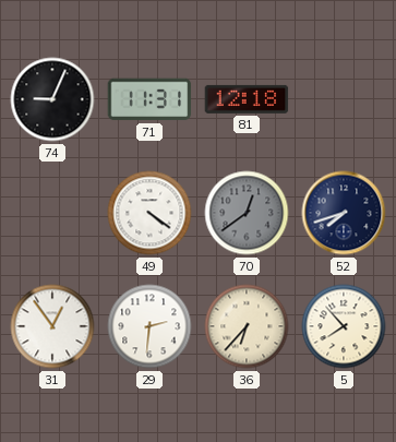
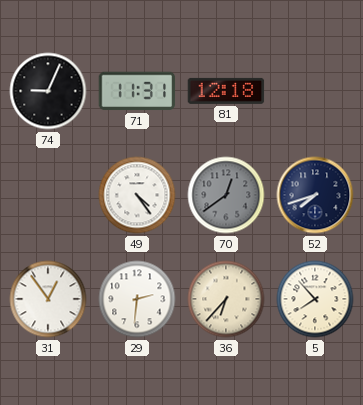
49: 4:21 -> 4:24
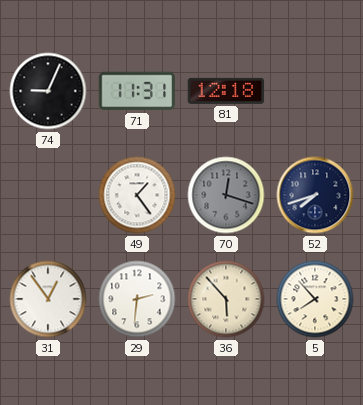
49: 4:24 -> 1:24
70: 12:39 -> 12:18
36: 6:37 -> 5:53
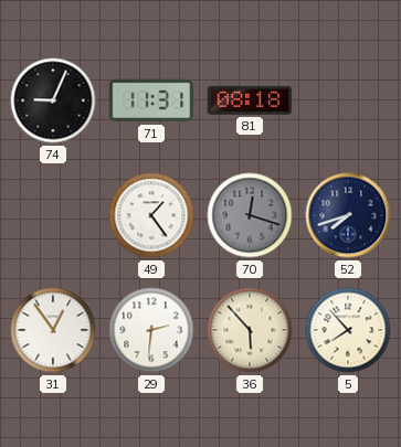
81: 12:18 -> 08:18
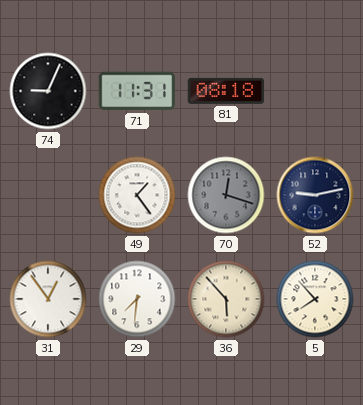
52: 7:42 -> 9:13
29: 2:31 -> 7:31
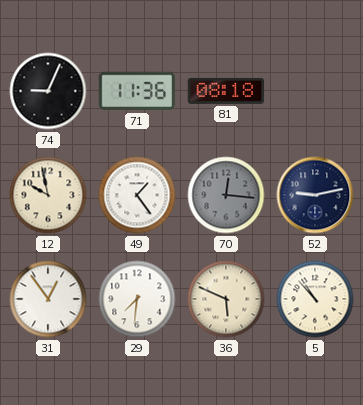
71: 11:31 -> 11:36
12: none -> 9:58
70: 12:18 -> 12:16
36: 5:53 -> 5:49
5: 7:53 -> 10:53
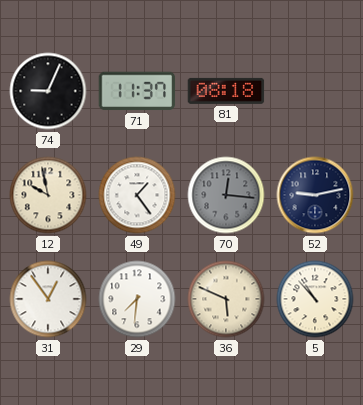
71: 11:36 -> 11:37
